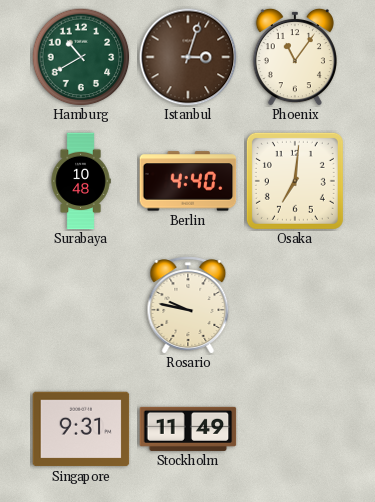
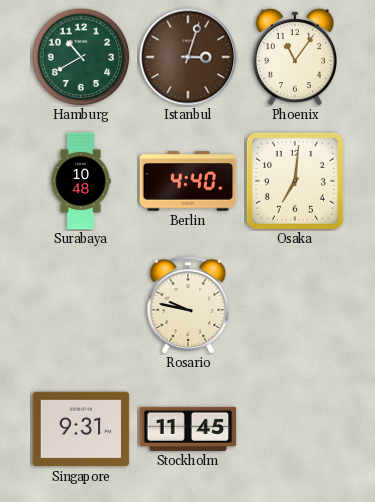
Stockholm: 11:49 -> 11:45
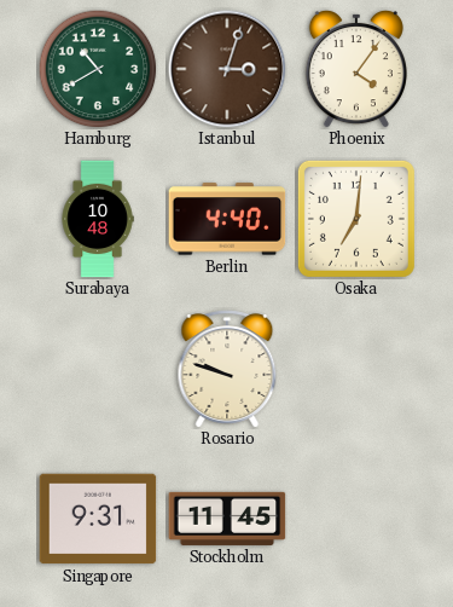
Phoenix: 11:06 -> 4:06
Rosario: 9:47 -> 9:48
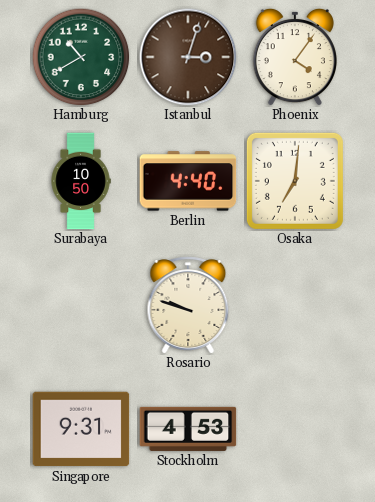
Surabaya: 10:48 -> 10:50
Stockholm: 11:45 -> 4:53
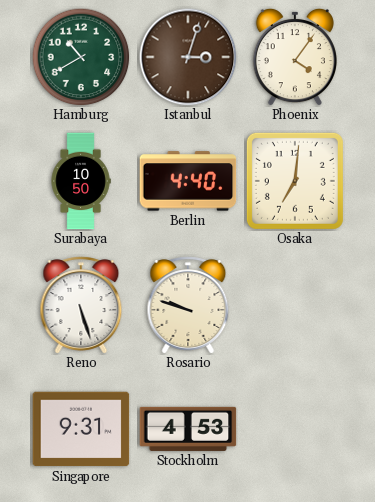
Reno: none -> 5:27
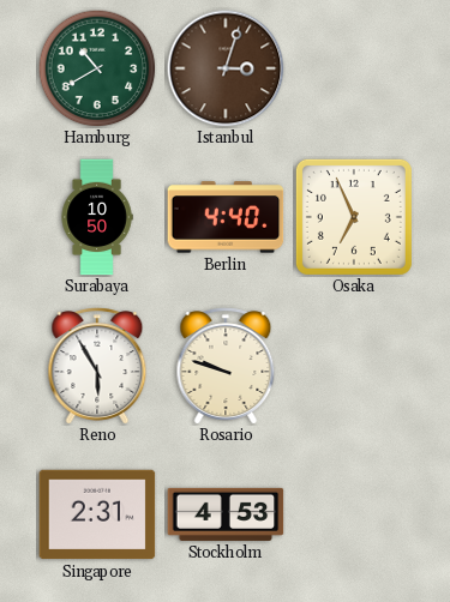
Phoenix: 4:06 -> none
Osaka: 7:01 -> 6:56
Reno: 5:27 -> 5:55
Singapore: 9:31 -> 2:31
